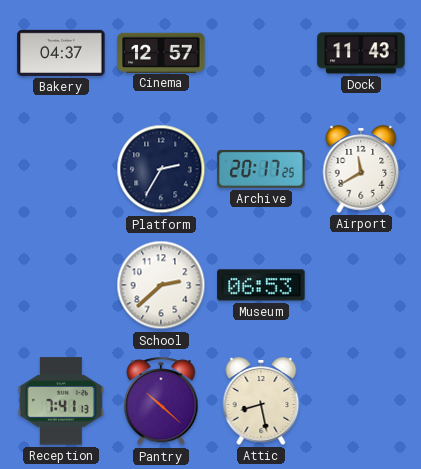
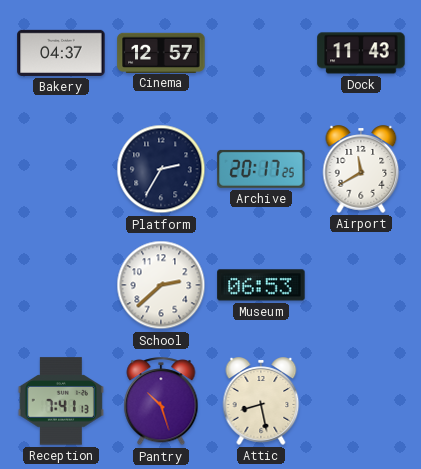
Pantry: 10:22 -> 10:27
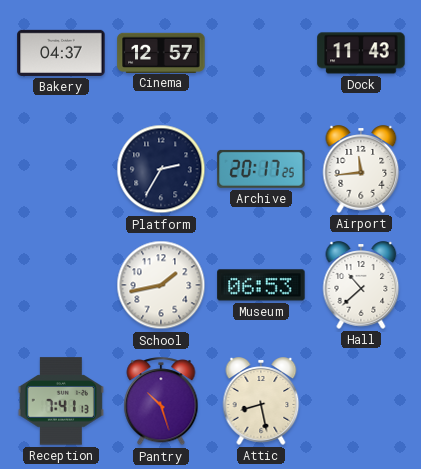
Airport: 11:40 -> 11:44
School: 2:38 -> 1:43
Hall: none -> 10:38
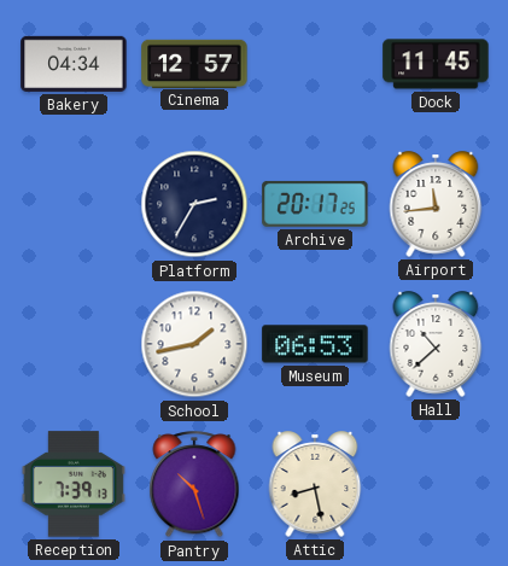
Bakery: 04:37 -> 04:34
Dock: 11:43 -> 11:45
Reception: 7:41 -> 7:39
